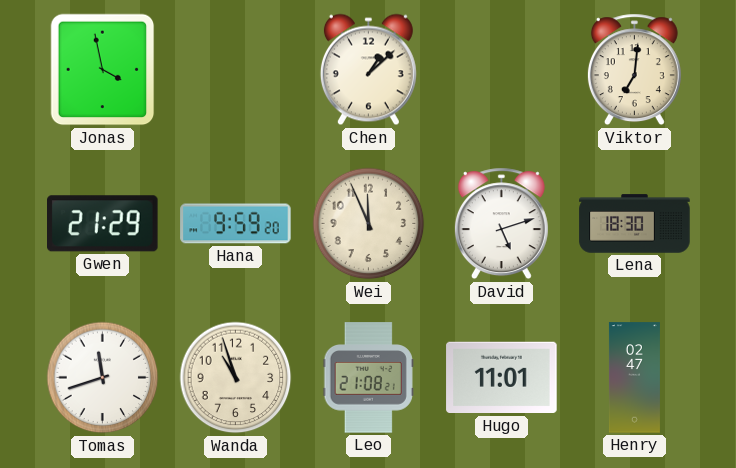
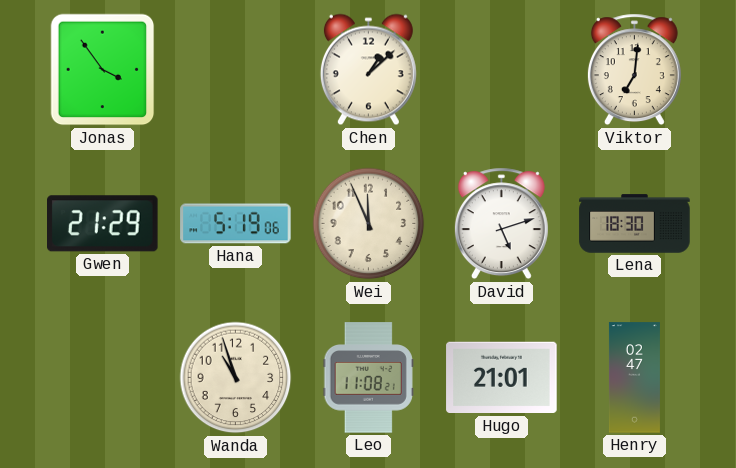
Jonas: 3:58 -> 3:54
Hana: 9:59 -> 5:19
Tomas: 11:42 -> none
Leo: 21:08 -> 11:08
Hugo: 11:01 -> 21:01
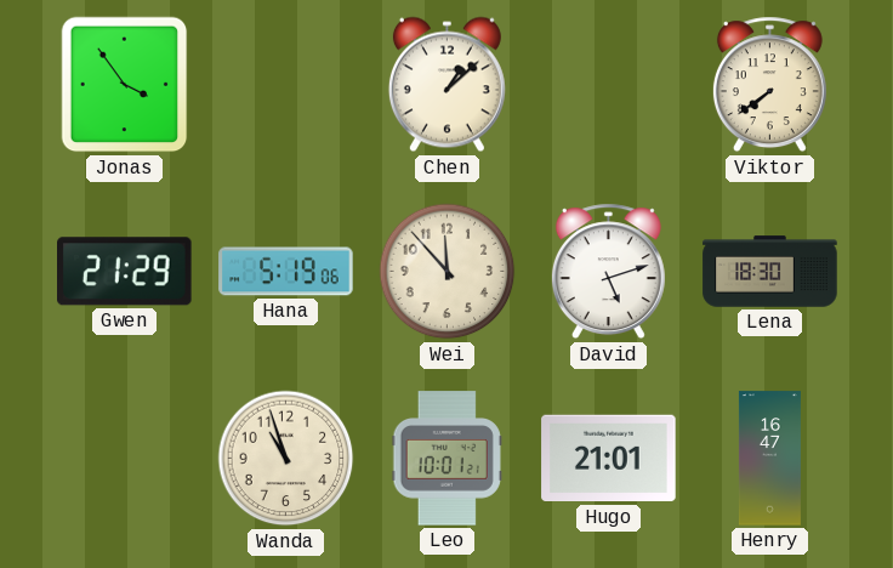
Viktor: 7:01 -> 7:39
Wei: 11:56 -> 11:53
Leo: 11:08 -> 10:01
Henry: 02:47 -> 16:47
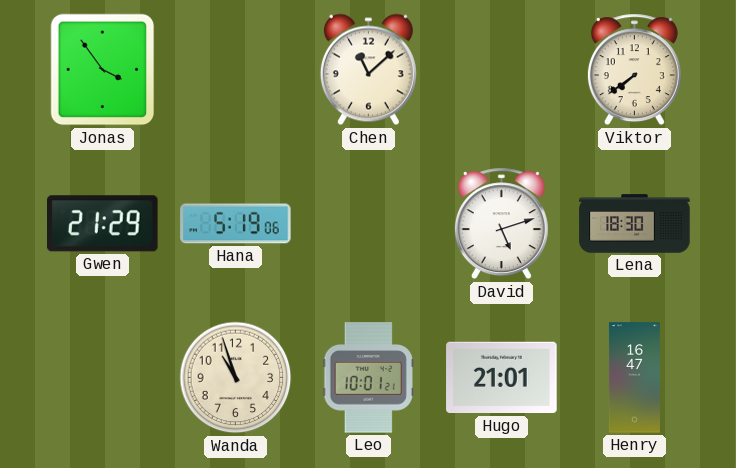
Chen: 1:08 -> 11:08
Wei: 11:53 -> none
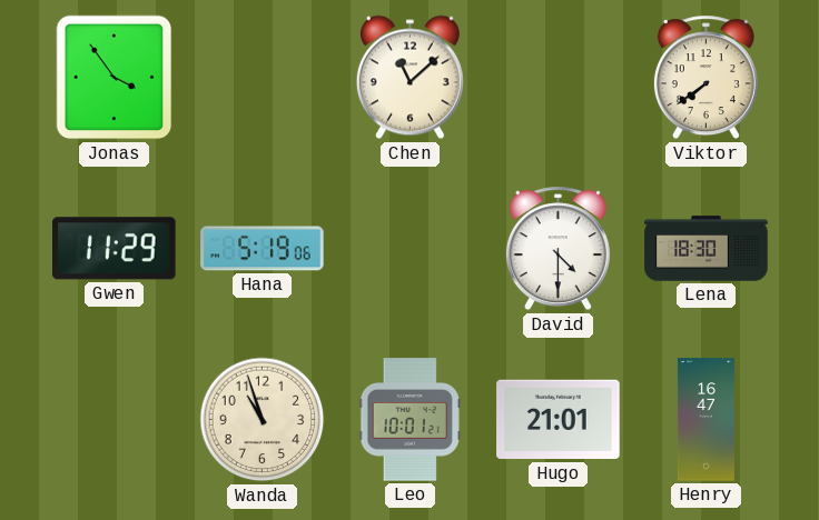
Gwen: 21:29 -> 11:29
David: 5:12 -> 4:30
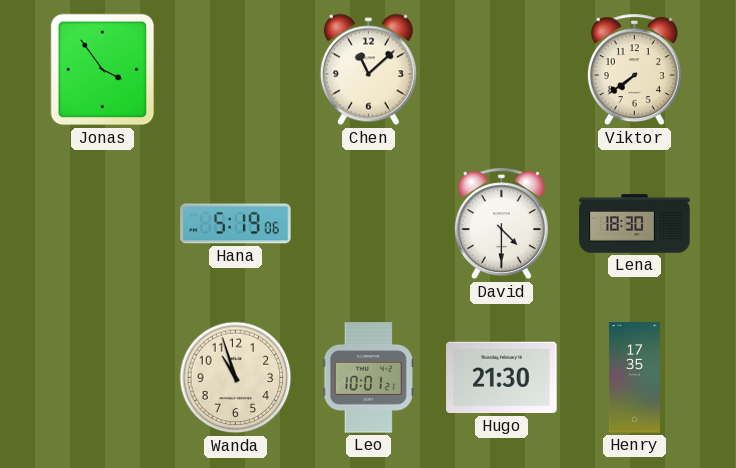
Gwen: 11:29 -> none
Hugo: 21:01 -> 21:30
Henry: 16:47 -> 17:35
